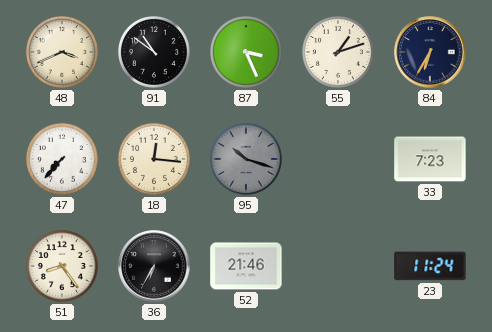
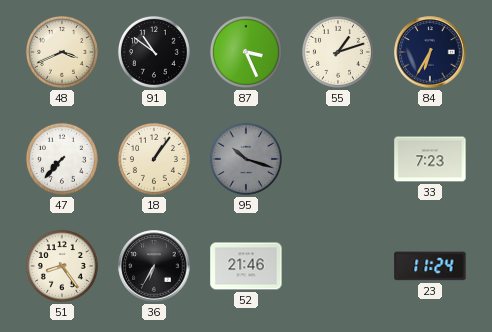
18: 12:16 -> 1:06
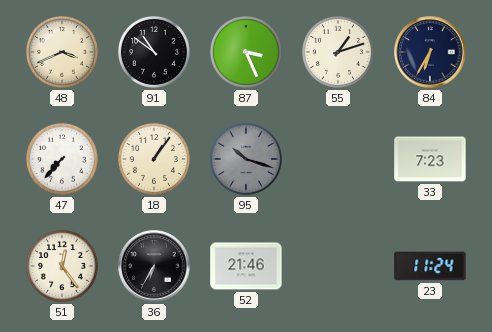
51: 8:24 -> 12:24
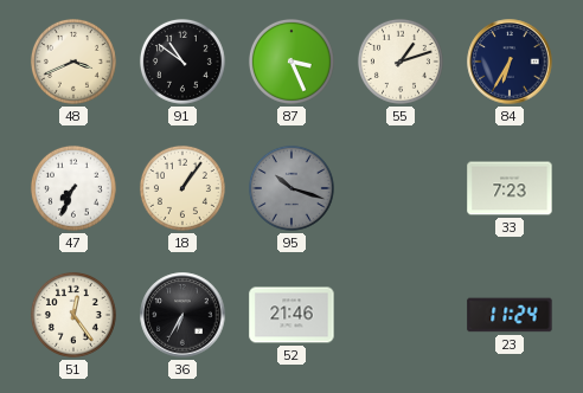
47: 7:37 -> 7:34
